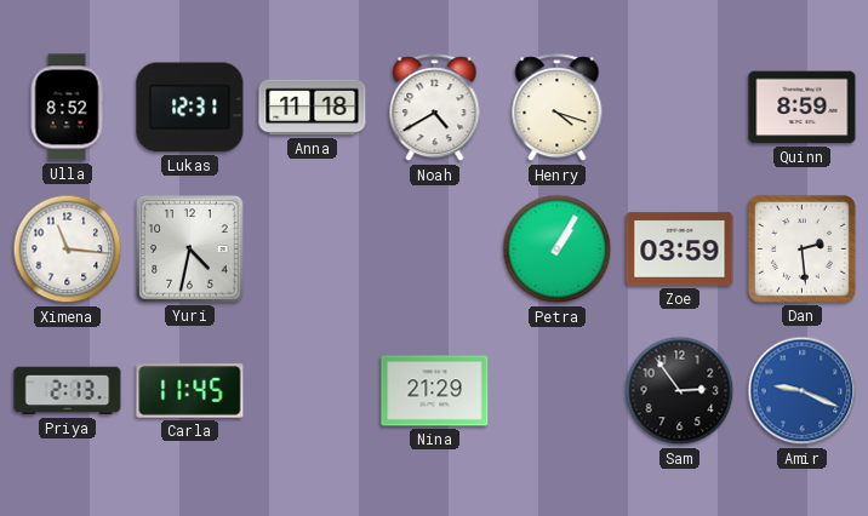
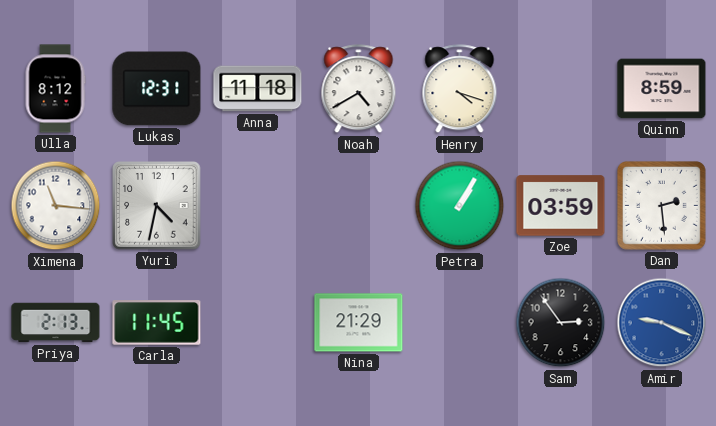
Ulla: 8:52 -> 8:12
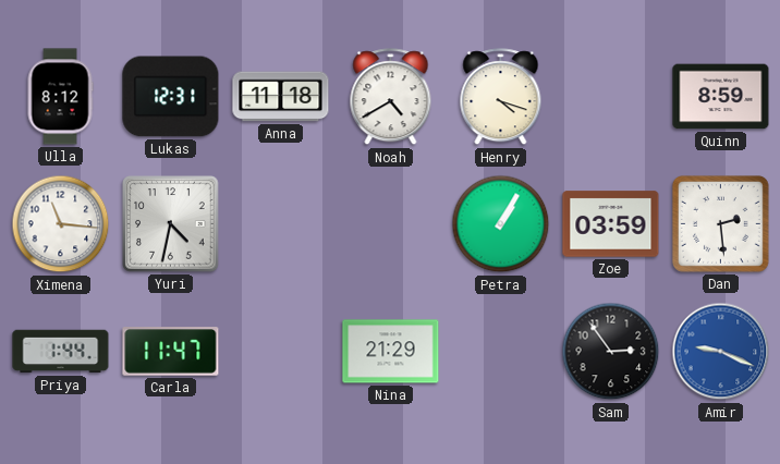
Priya: 2:13 -> 1:44
Carla: 11:45 -> 11:47
